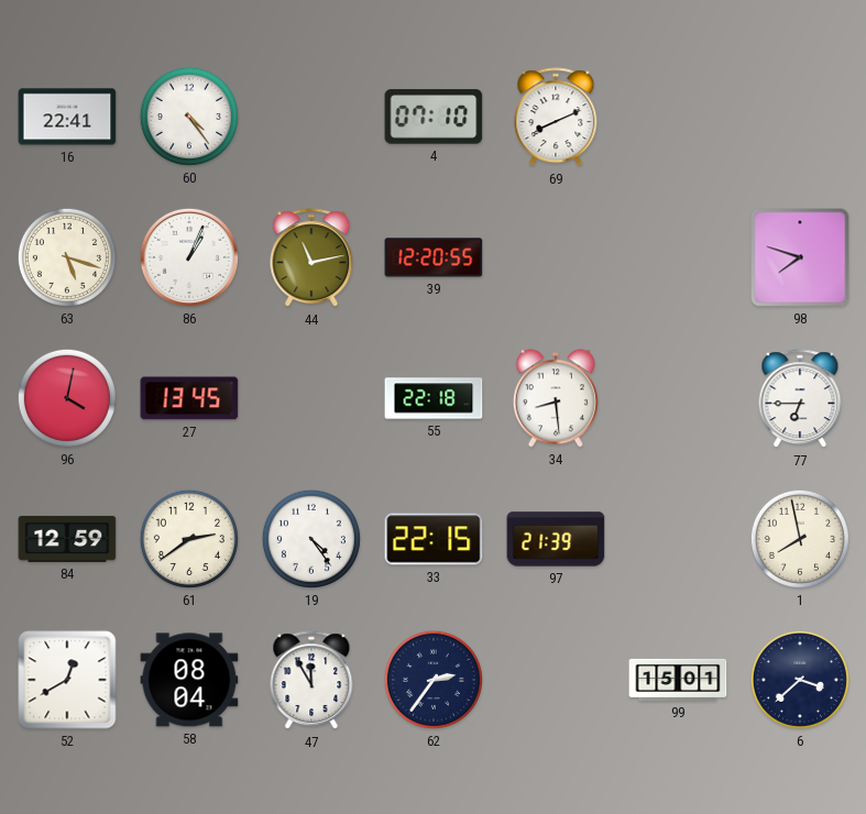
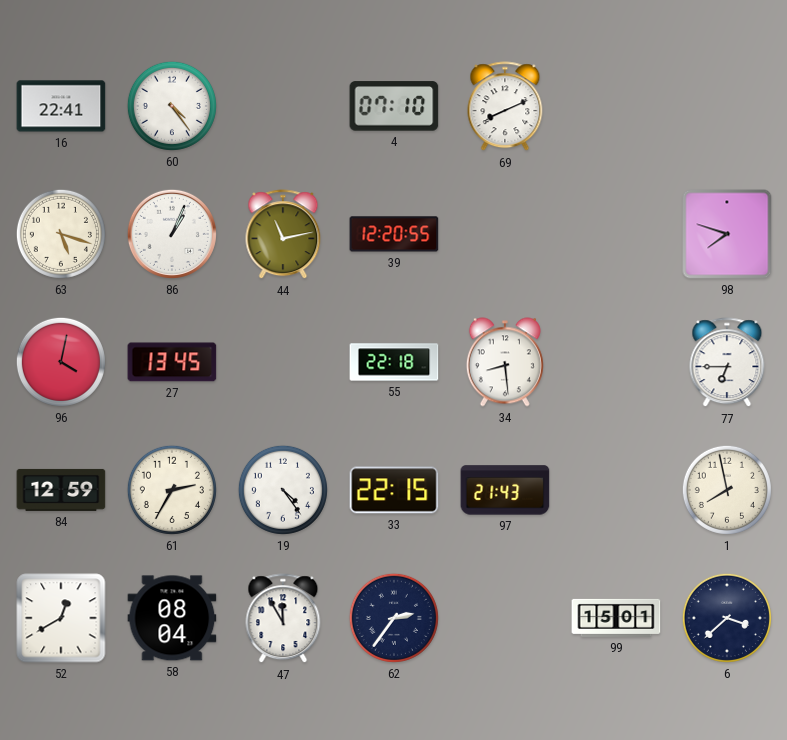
61: 2:39 -> 2:35
97: 21:39 -> 21:43
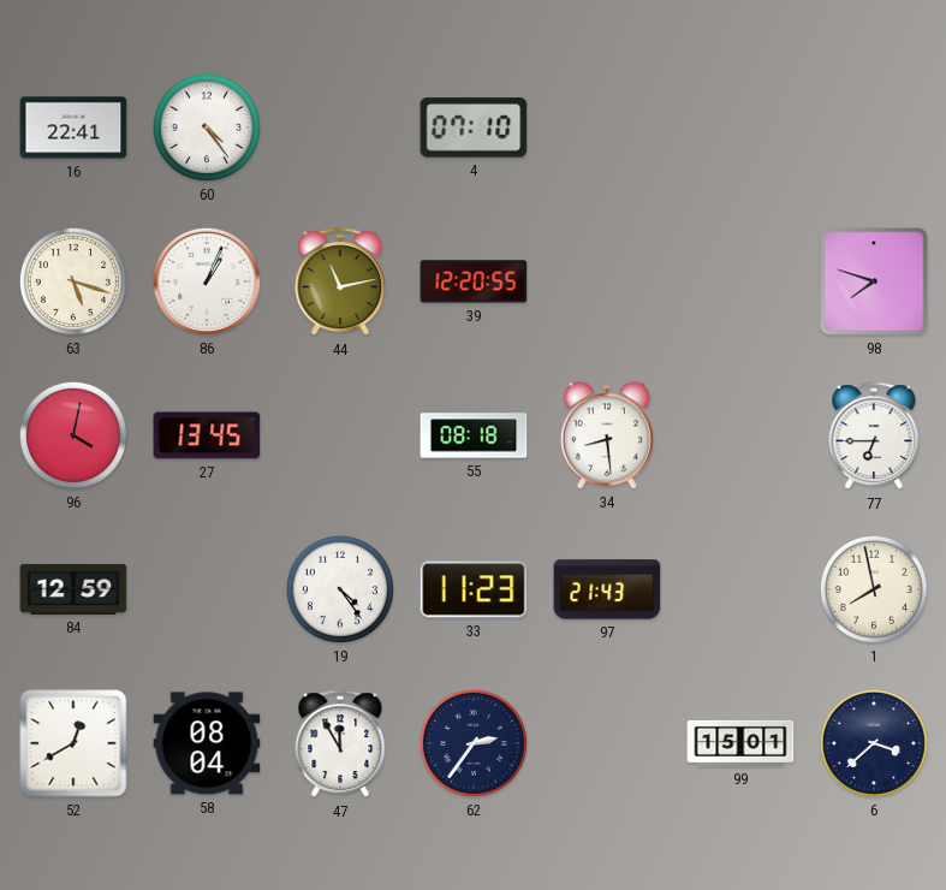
69: 8:11 -> none
55: 22:18 -> 08:18
61: 2:35 -> none
33: 22:15 -> 11:23
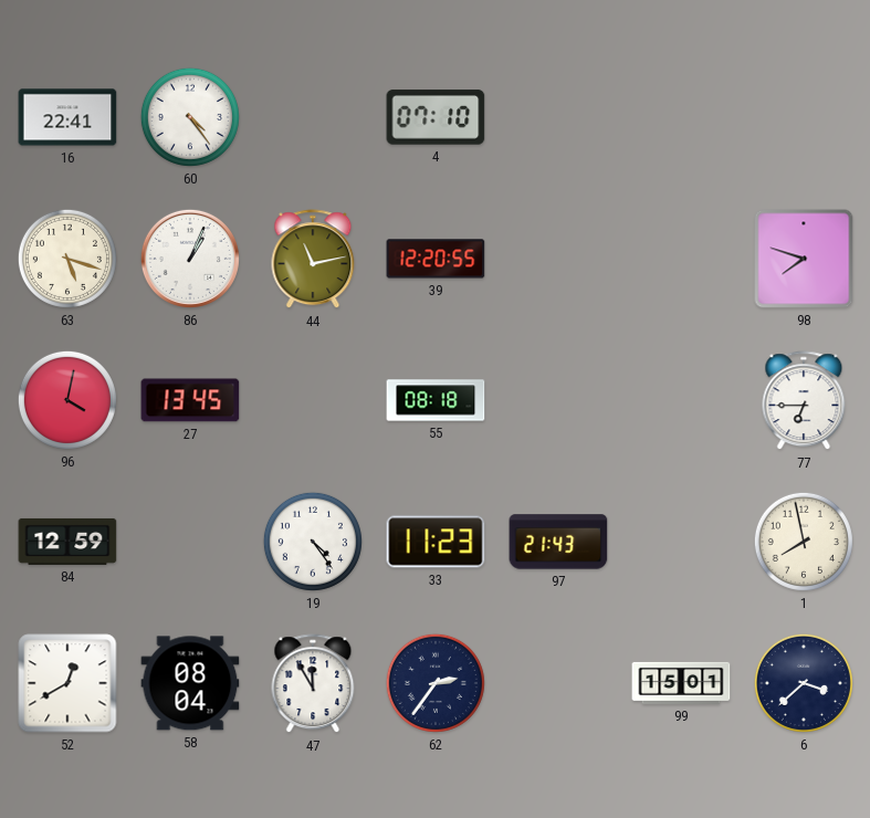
34: 8:29 -> none
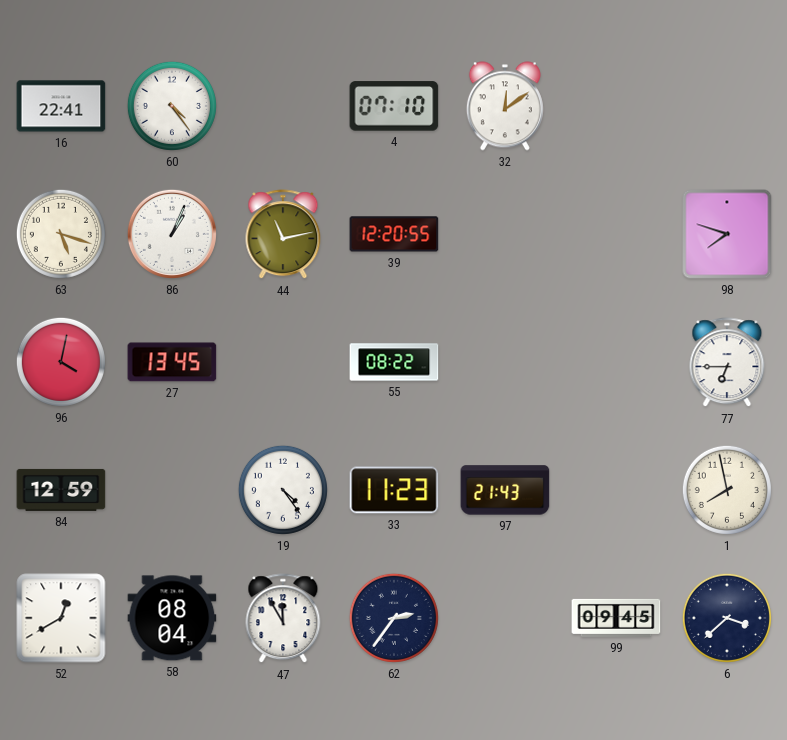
32: none -> 12:09
55: 08:18 -> 08:22
99: 15:01 -> 09:45
